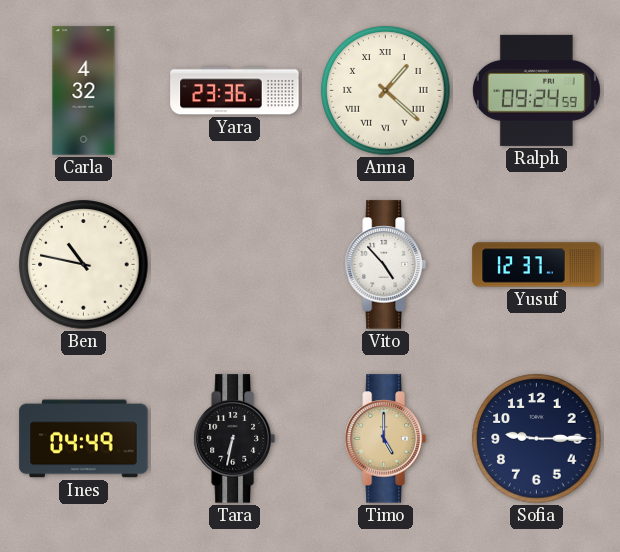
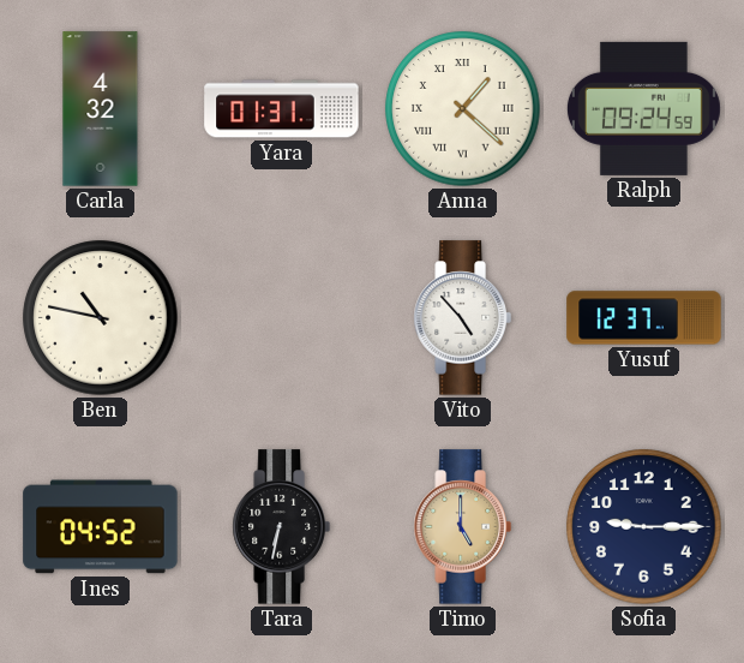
Yara: 23:36 -> 01:31
Ines: 04:49 -> 04:52
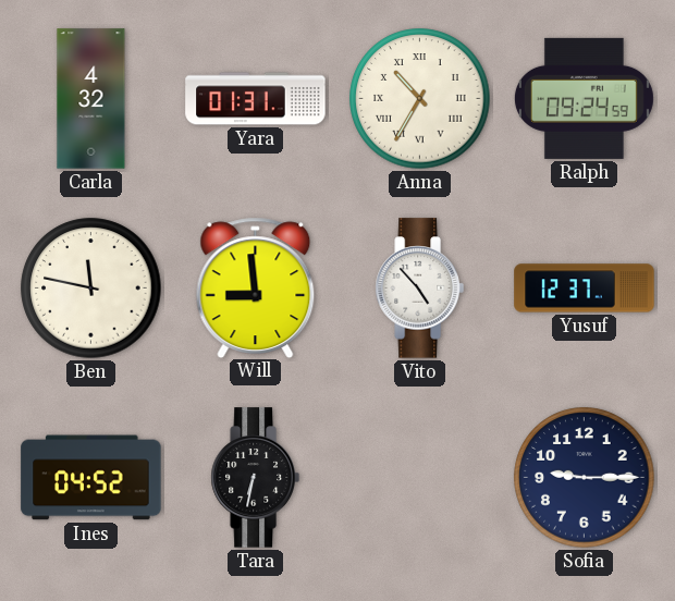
Anna: 1:22 -> 10:35
Ben: 10:47 -> 11:47
Will: none -> 8:59
Timo: 5:00 -> none
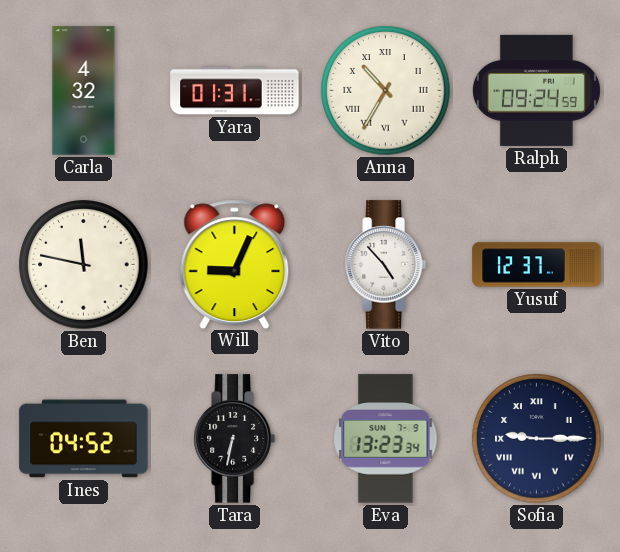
Will: 8:59 -> 9:04
Eva: none -> 13:23
Sofia numerals: Arabic -> Roman
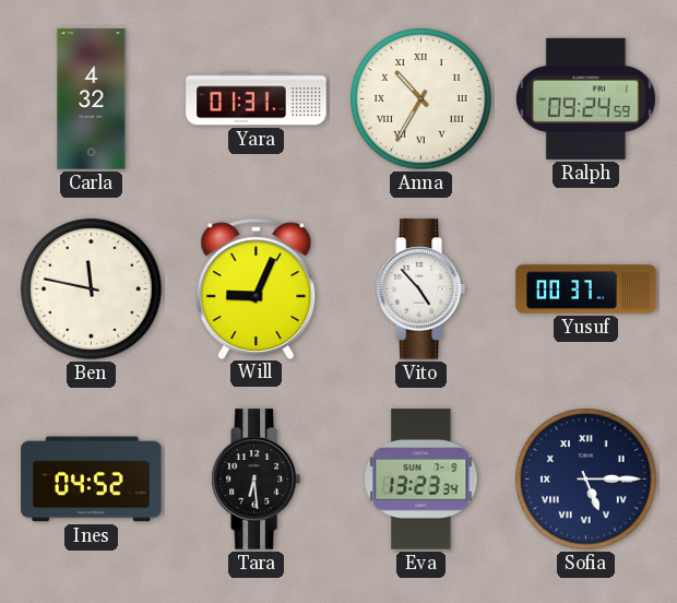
Yusuf: 12:37 -> 00:37
Tara: 6:32 -> 6:29
Sofia: 9:15 -> 5:15
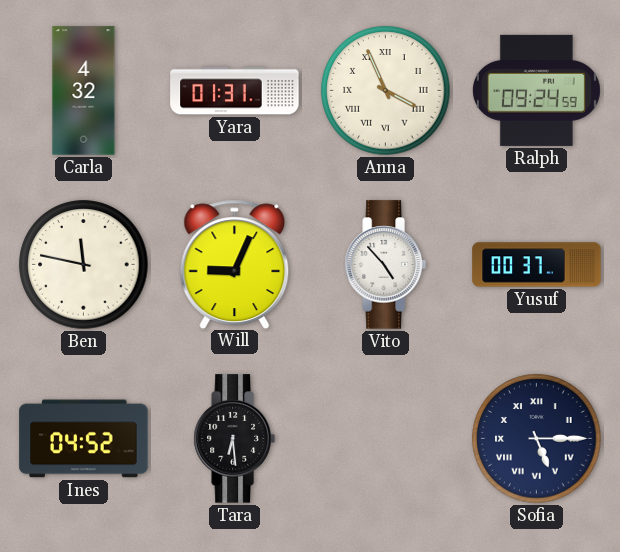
Anna: 10:35 -> 3:56
Eva: 13:23 -> none
